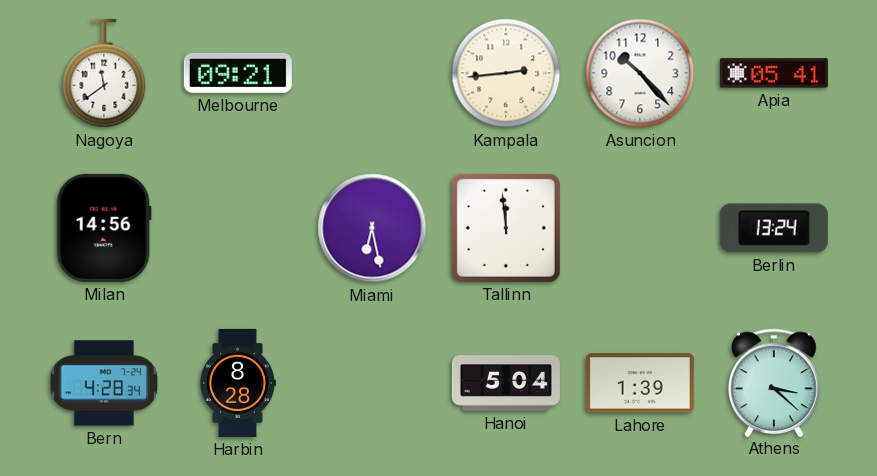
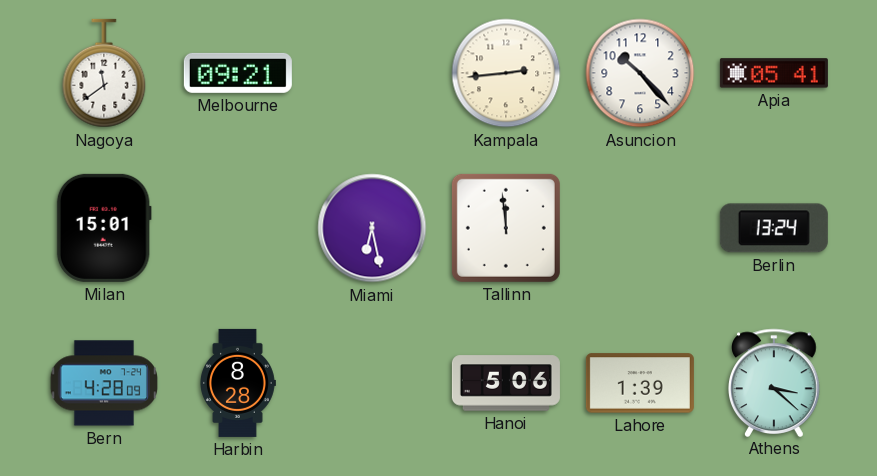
Milan: 14:56 -> 15:01
Bern: 4:28:34 -> 4:28:09
Hanoi: 5:04 -> 5:06
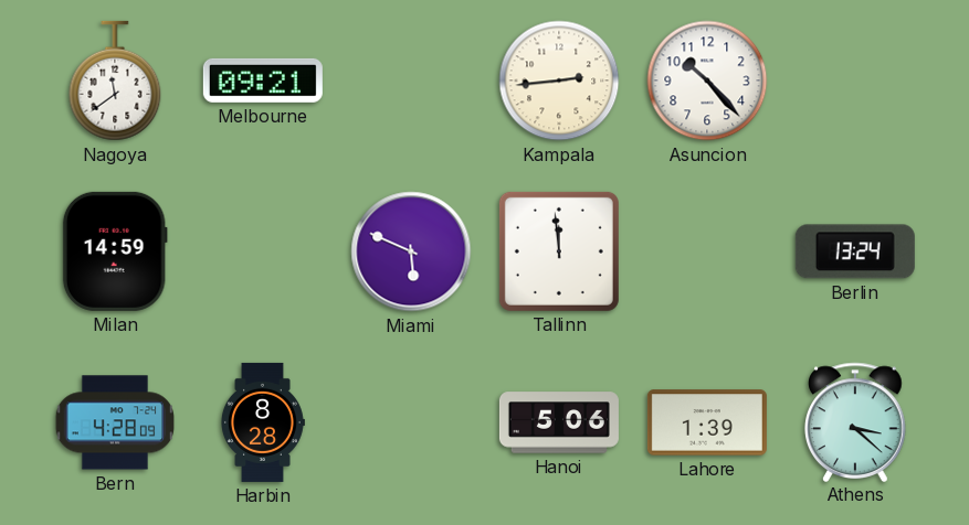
Apia: 05:41 -> none
Milan: 15:01 -> 14:59
Miami: 6:28 -> 5:49
